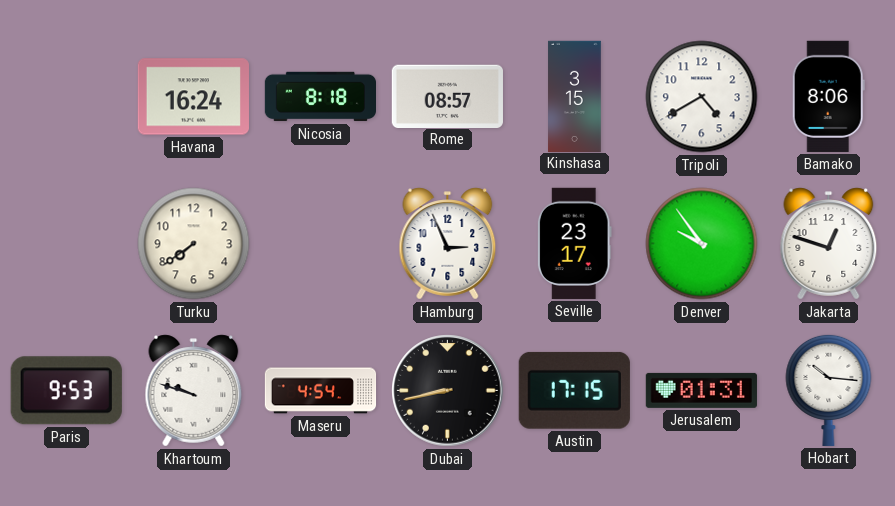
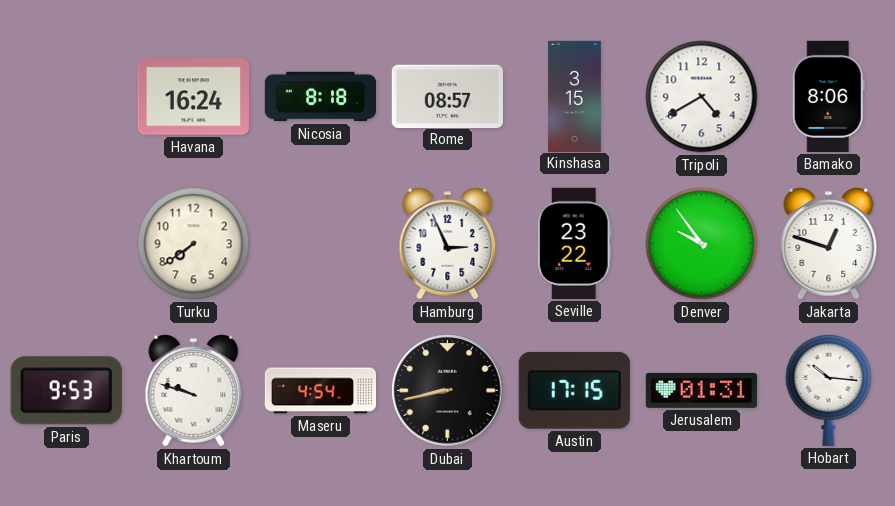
Seville: 23:17 -> 23:22
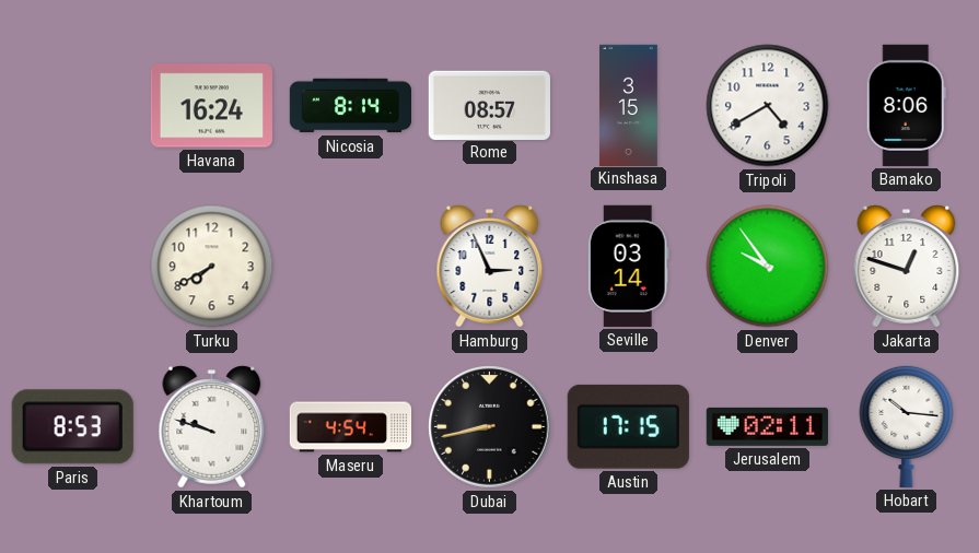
Nicosia: 8:18 -> 8:14
Turku: 7:39 -> 7:40
Seville: 23:22 -> 03:14
Paris: 9:53 -> 8:53
Jerusalem: 01:31 -> 02:11
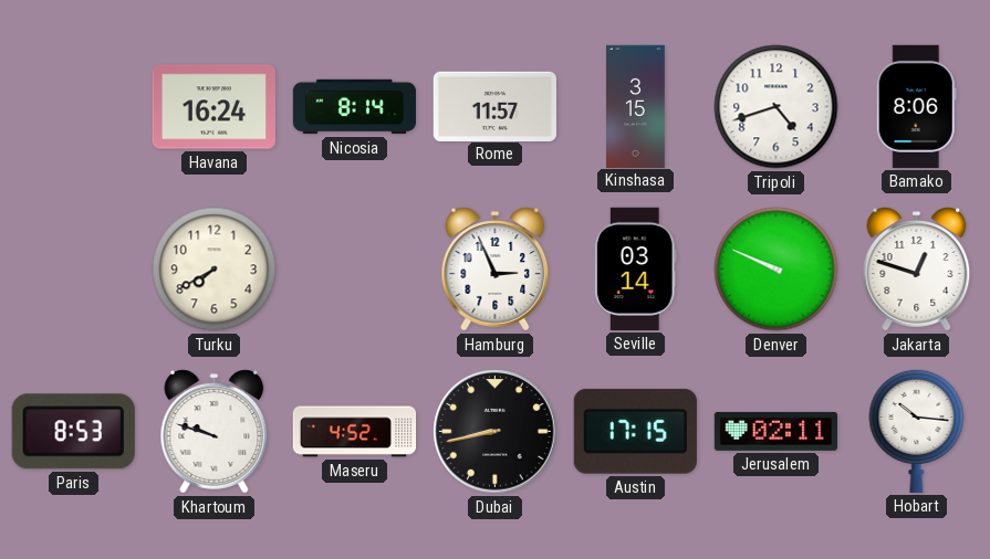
Rome: 08:57 -> 11:57
Tripoli: 4:40 -> 4:42
Denver: 9:54 -> 9:49
Maseru: 4:54 -> 4:52
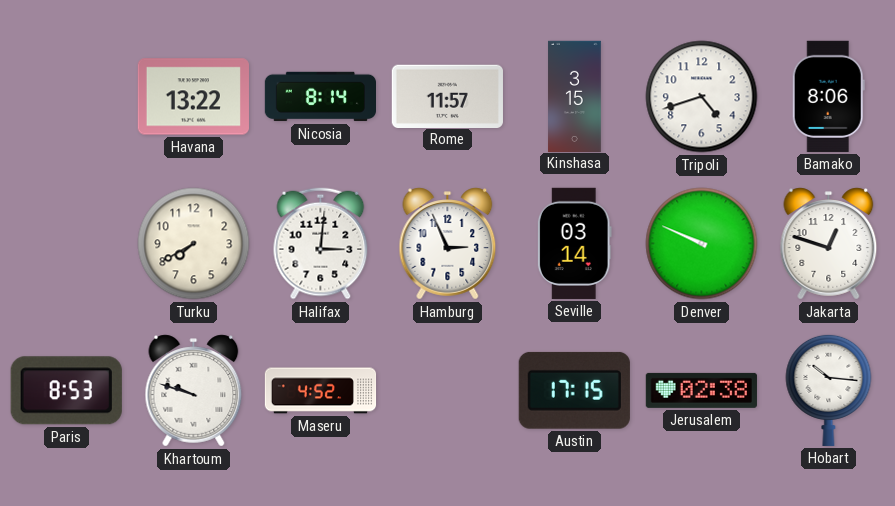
Havana: 16:24 -> 13:22
Halifax: none -> 3:01
Dubai: 8:43 -> none
Jerusalem: 02:11 -> 02:38
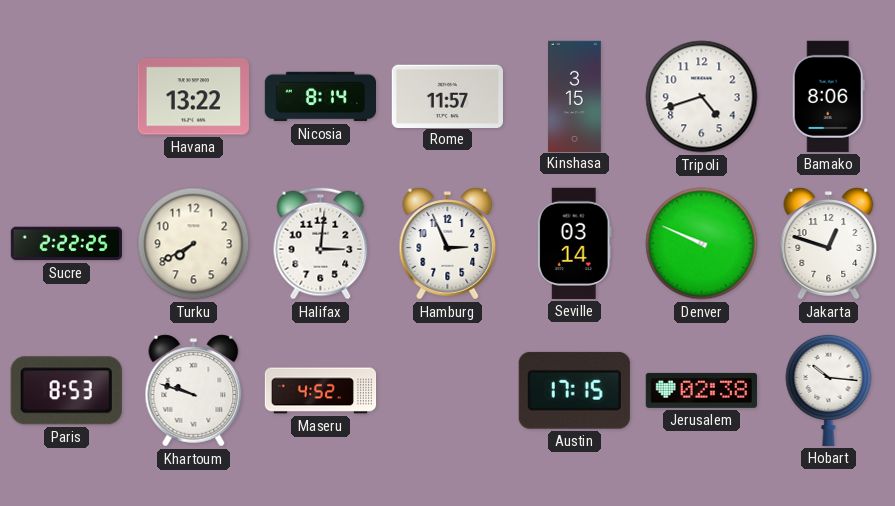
Sucre: none -> 2:22
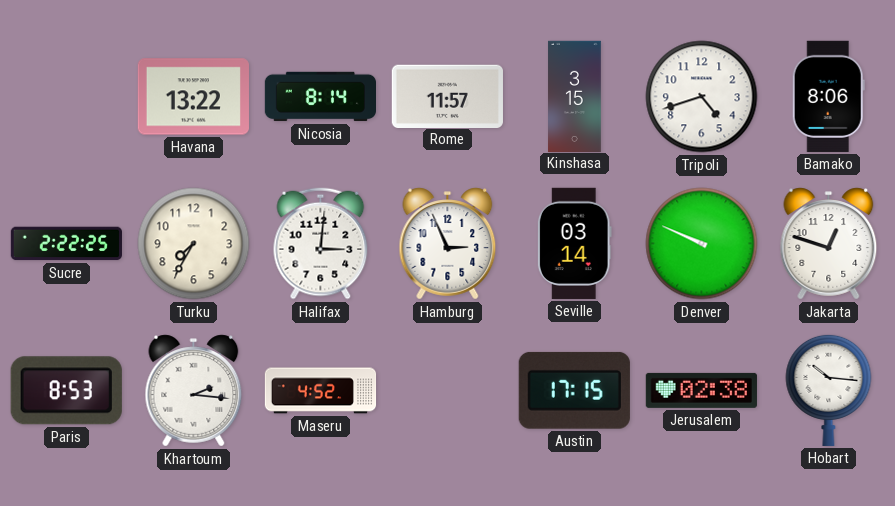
Turku: 7:40 -> 7:35
Khartoum: 9:48 -> 2:16
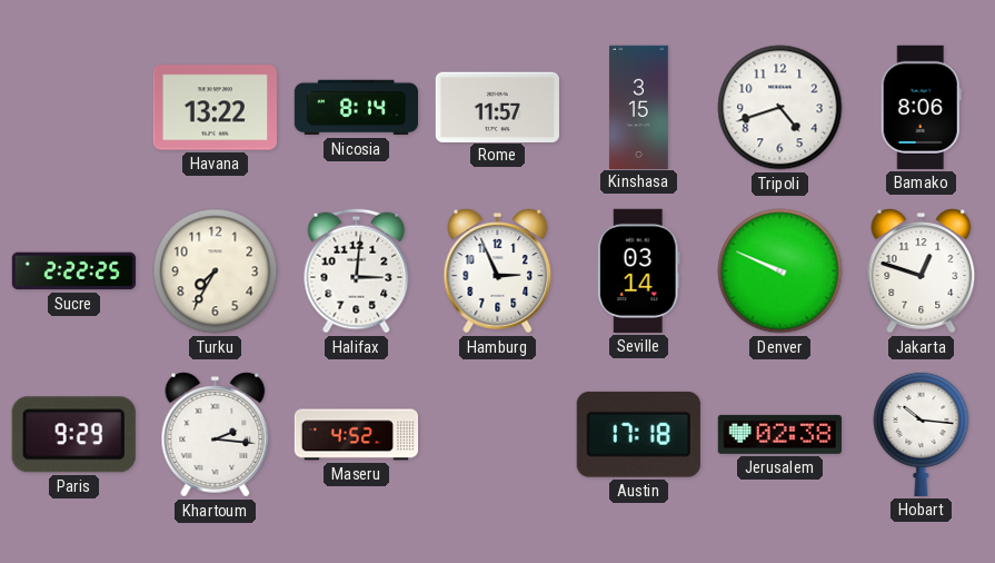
Paris: 8:53 -> 9:29
Austin: 17:15 -> 17:18
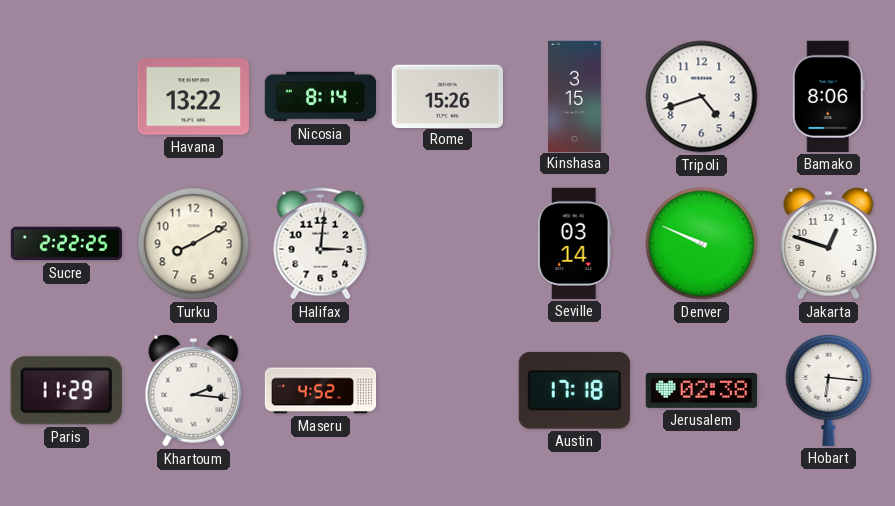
Rome: 11:57 -> 15:26
Turku: 7:35 -> 8:10
Hamburg: 2:56 -> none
Paris: 9:29 -> 11:29
Hobart: 10:16 -> 6:16
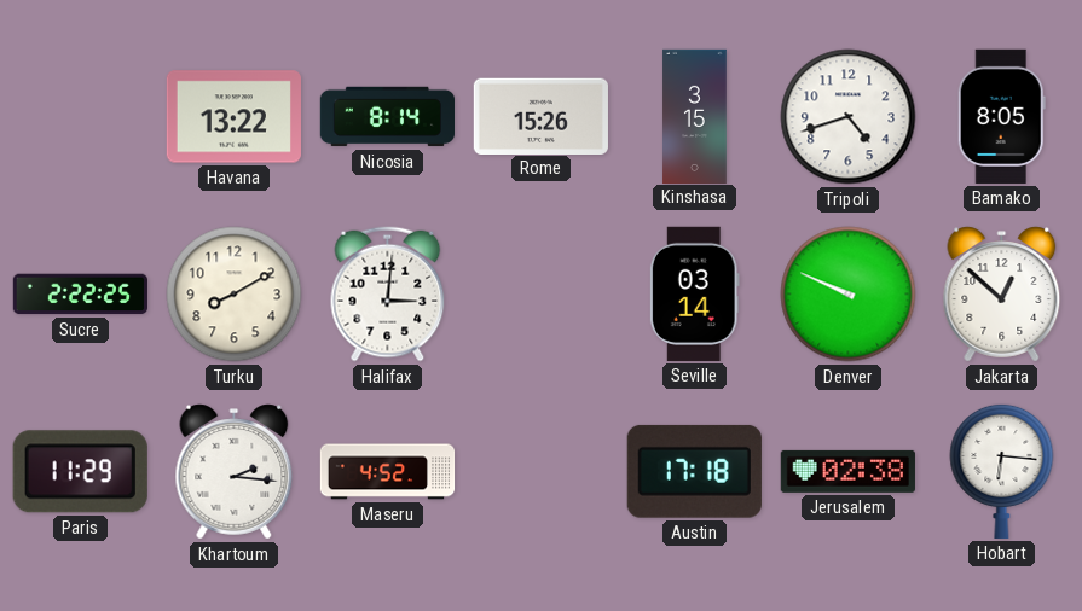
Bamako: 8:06 -> 8:05
Jakarta: 12:48 -> 12:52
